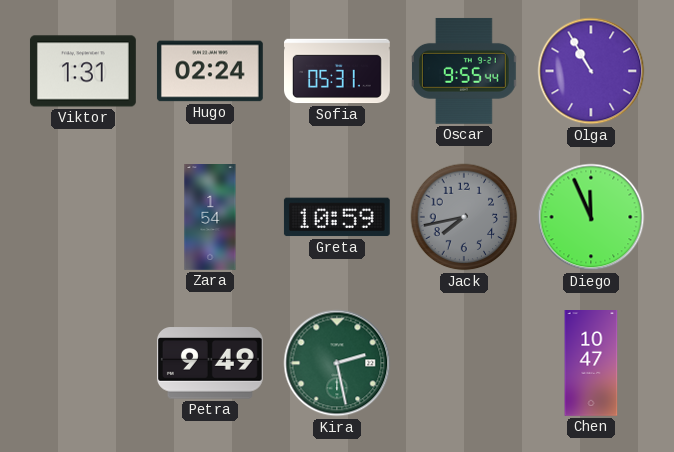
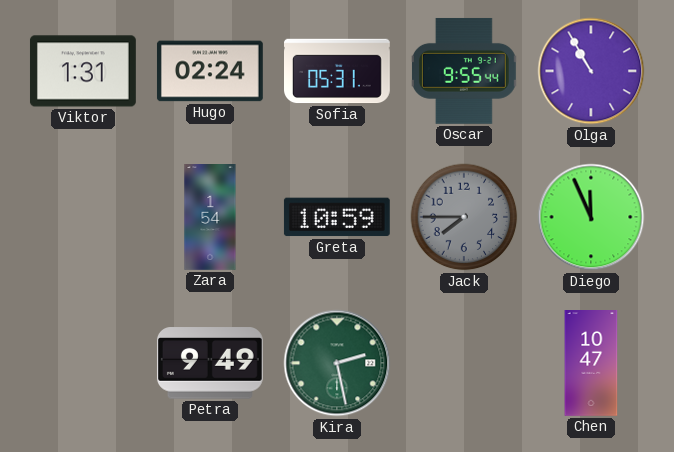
Jack: 7:43 -> 7:45
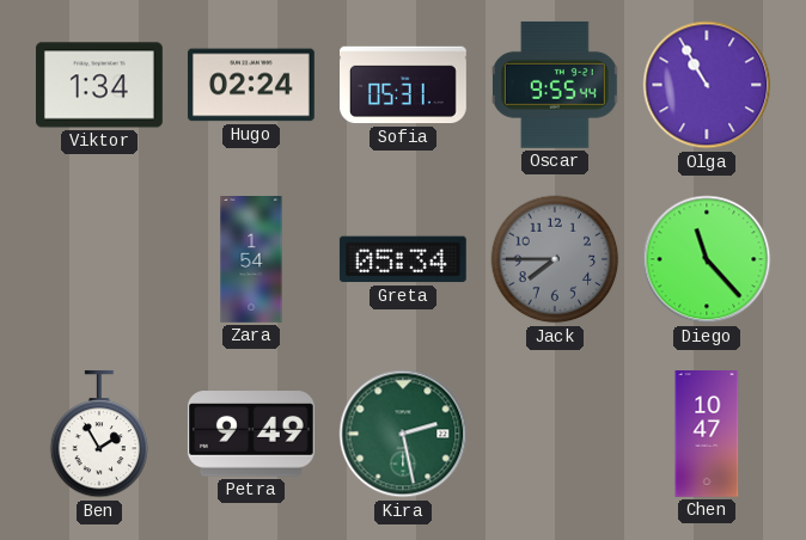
Viktor: 1:31 -> 1:34
Greta: 10:59 -> 05:34
Diego: 11:56 -> 11:23
Ben: none -> 1:55
